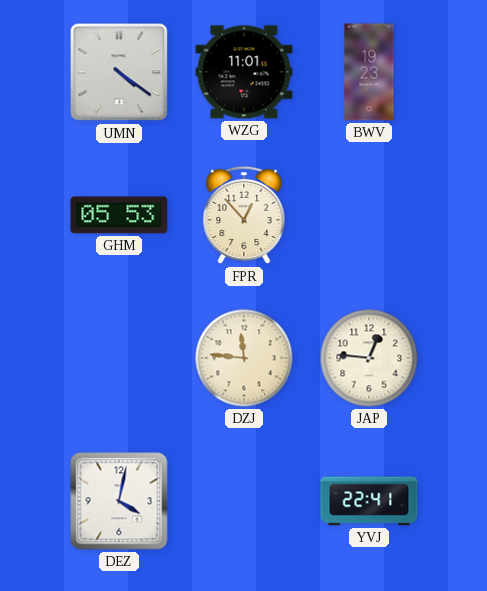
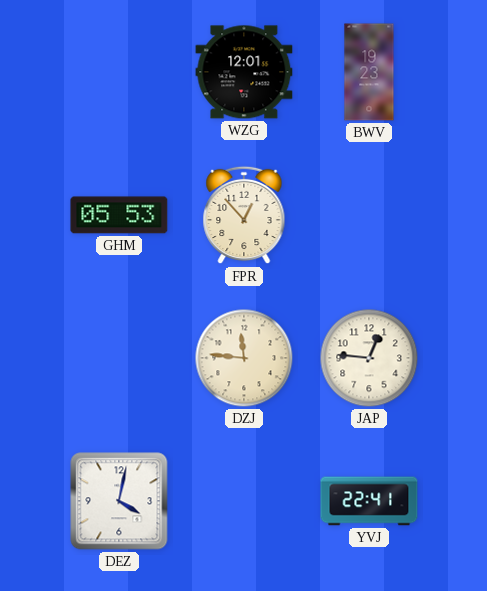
UMN: 4:21 -> none
WZG: 11:01 -> 12:01
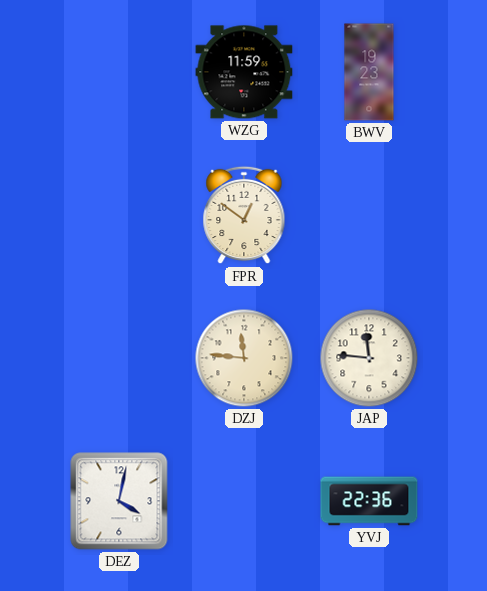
WZG: 12:01 -> 11:59
GHM: 05:53 -> none
FPR: 12:53 -> 12:51
JAP: 12:46 -> 11:46
YVJ: 22:41 -> 22:36
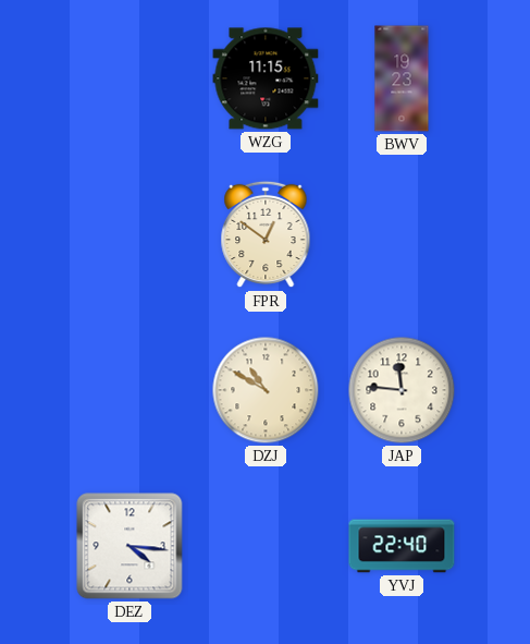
WZG: 11:59 -> 11:15
DZJ: 11:46 -> 10:50
DEZ: 4:02 -> 4:16
YVJ: 22:36 -> 22:40
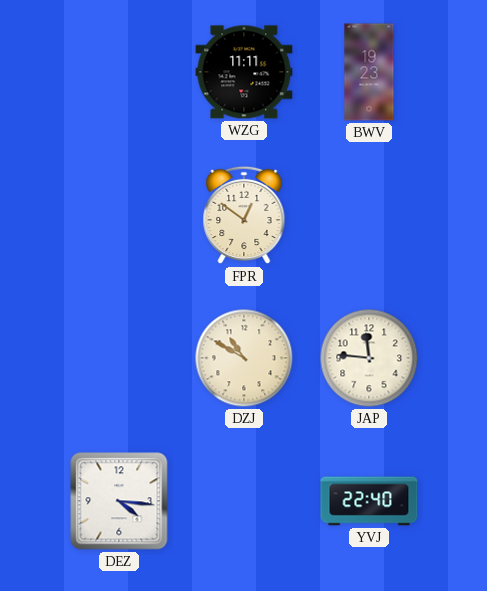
WZG: 11:15 -> 11:11
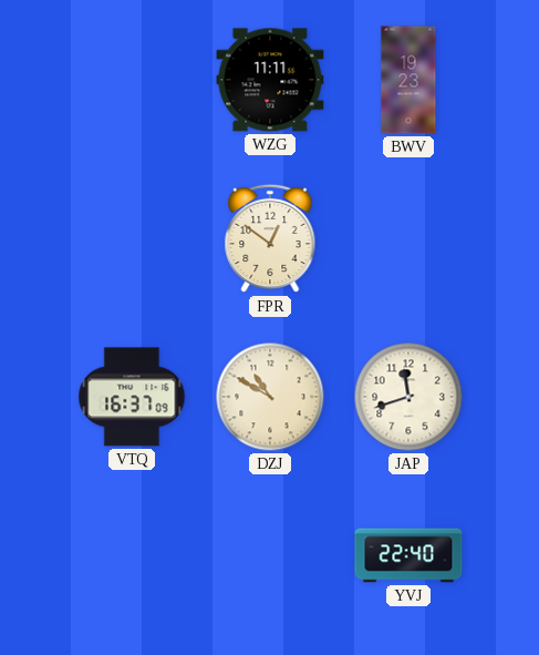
VTQ: none -> 16:37
JAP: 11:46 -> 11:42
DEZ: 4:16 -> none
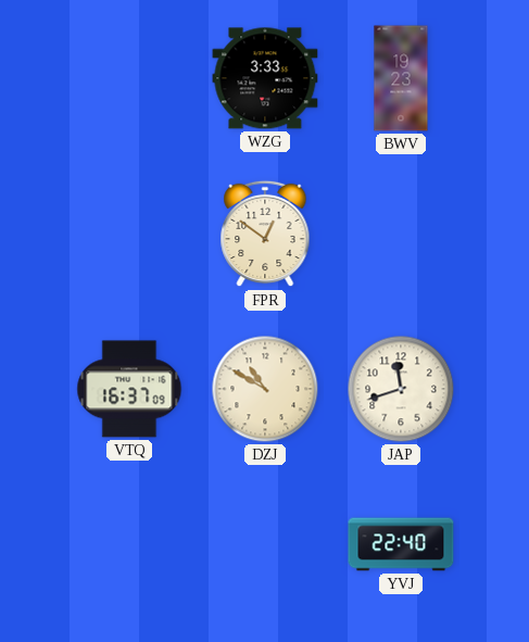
WZG: 11:11 -> 3:33
